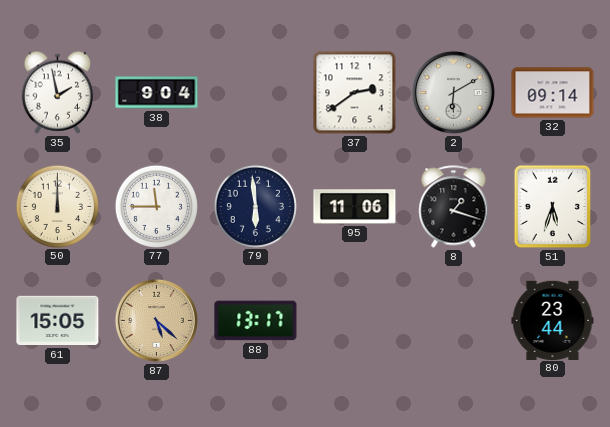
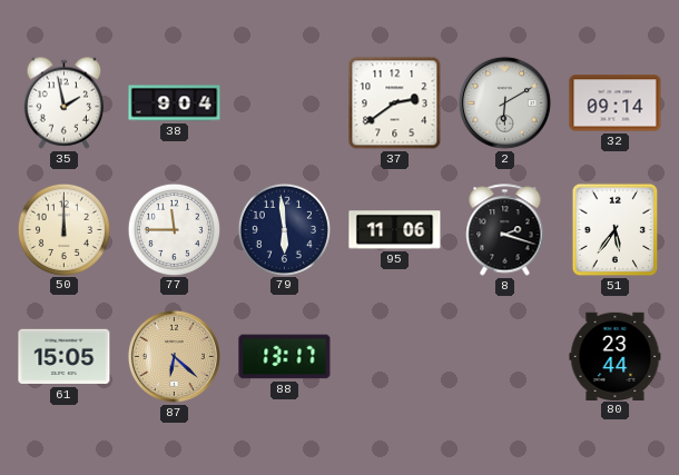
8: 1:18 -> 2:18
51: 5:33 -> 5:36
87: 5:22 -> 6:22
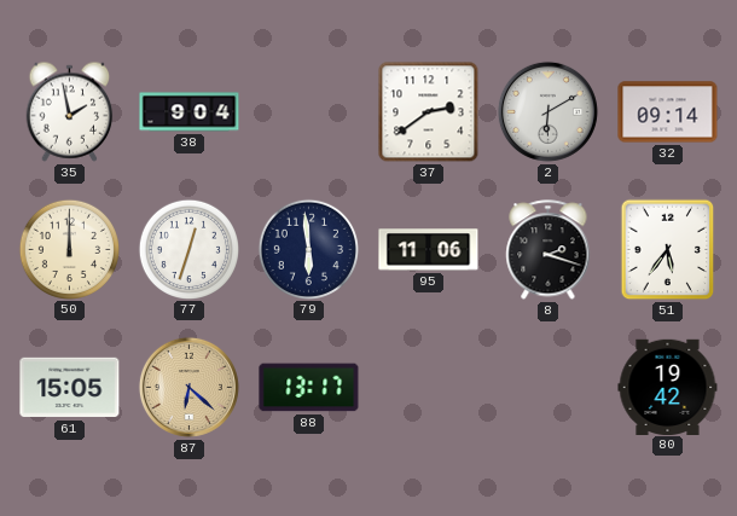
77: 11:45 -> 12:33
80: 23:44 -> 19:42
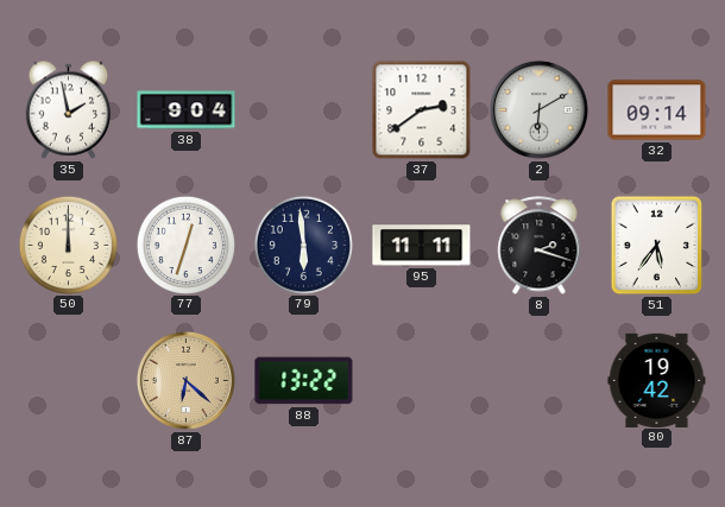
95: 11:06 -> 11:11
61: 15:05 -> none
88: 13:17 -> 13:22
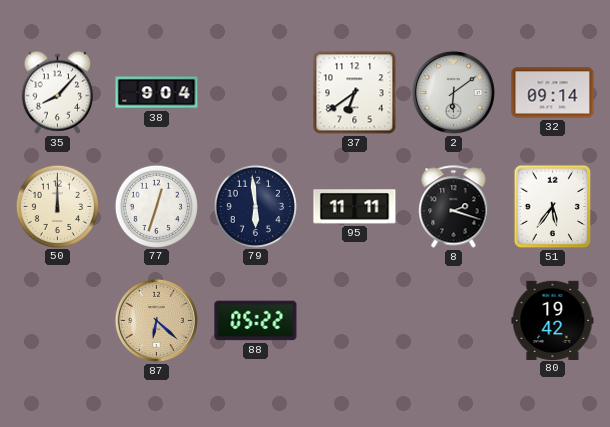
35: 1:58 -> 8:07
37: 2:39 -> 6:39
2: 6:10 -> 6:09
88: 13:22 -> 05:22
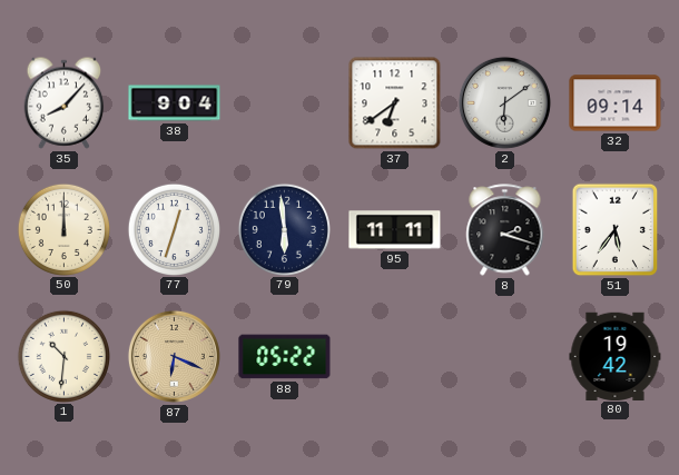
1: none -> 10:31
87: 6:22 -> 6:19
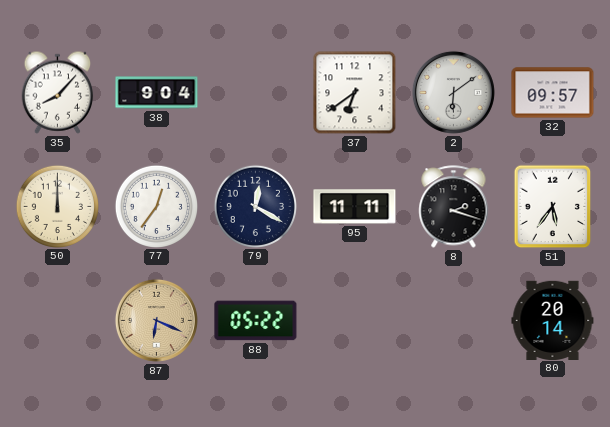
32: 09:14 -> 09:57
77: 12:33 -> 12:36
79: 5:59 -> 12:20
1: 10:31 -> none
80: 19:42 -> 20:14
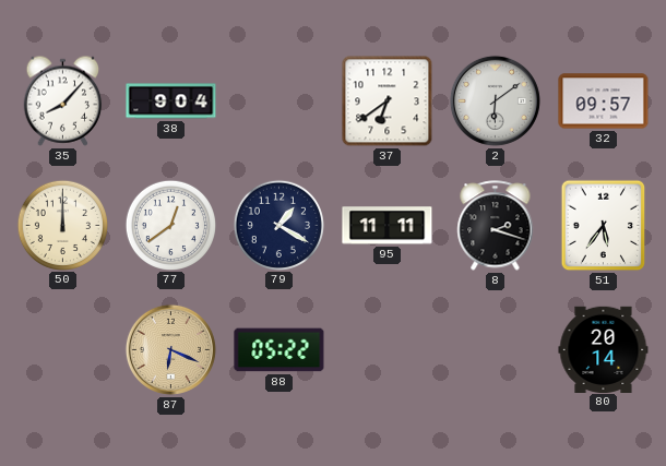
77: 12:36 -> 12:39
79: 12:20 -> 1:20
